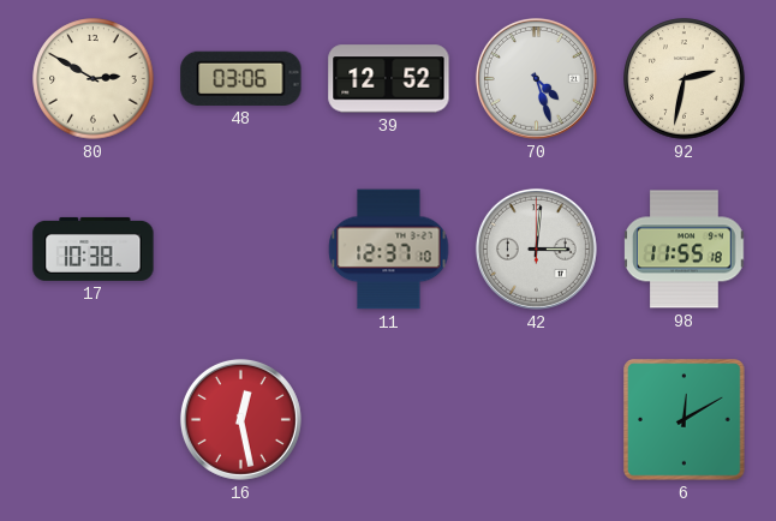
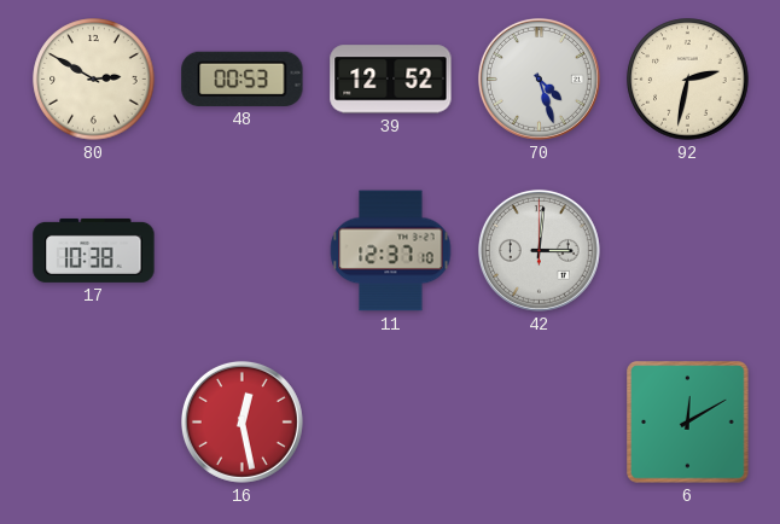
48: 03:06 -> 00:53
98: 11:55 -> none
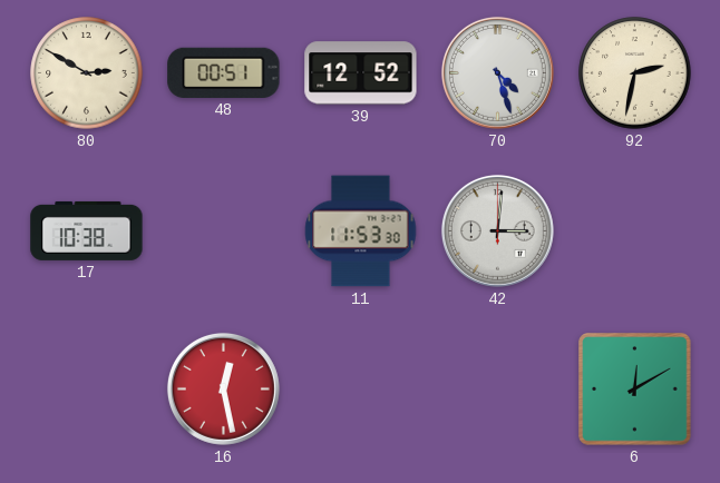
48: 00:53 -> 00:51
11: 12:37 -> 11:53
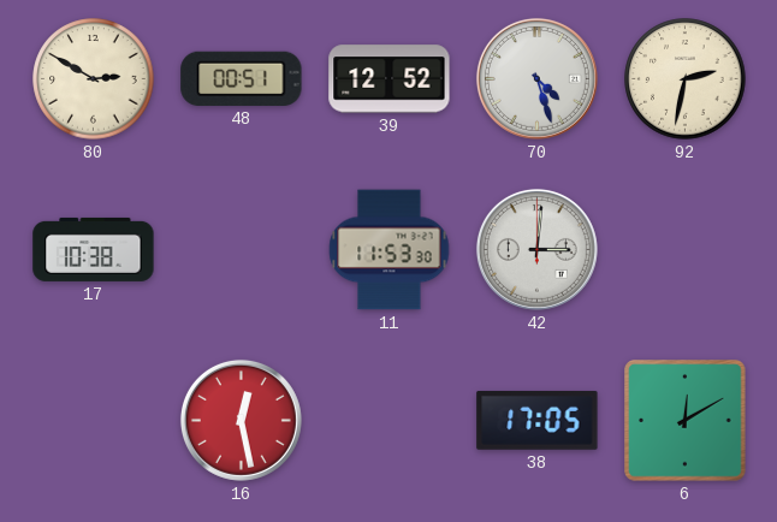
38: none -> 17:05
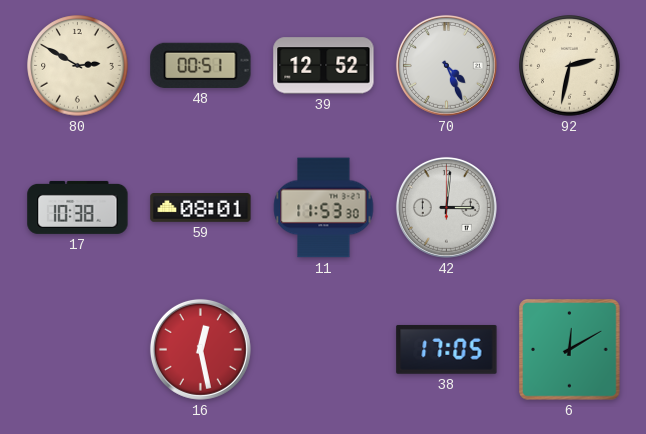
70: 4:27 -> 4:26
59: none -> 08:01
